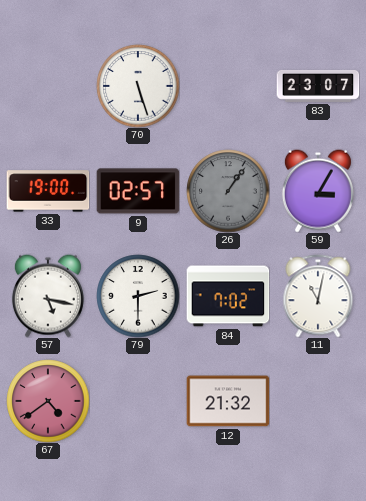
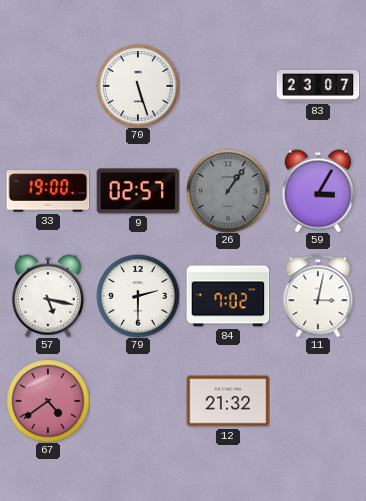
11: 11:02 -> 3:02
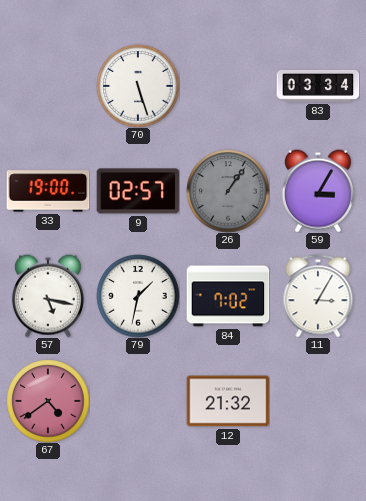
83: 23:07 -> 03:34
79: 2:30 -> 1:32
11: 3:02 -> 3:05
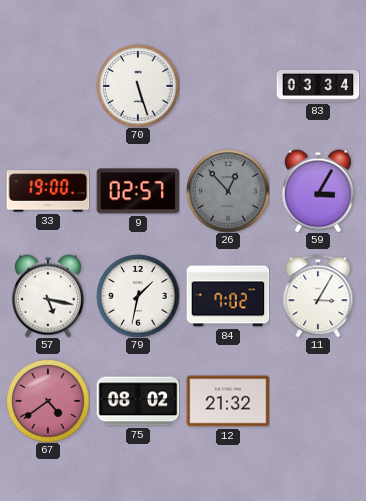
26: 1:06 -> 12:53
75: none -> 08:02
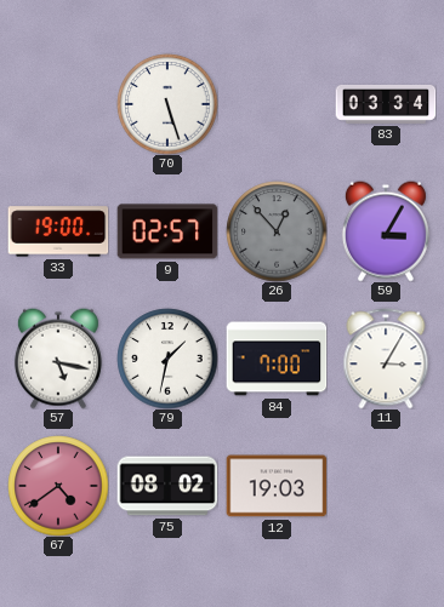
84: 7:02 -> 7:00
12: 21:32 -> 19:03
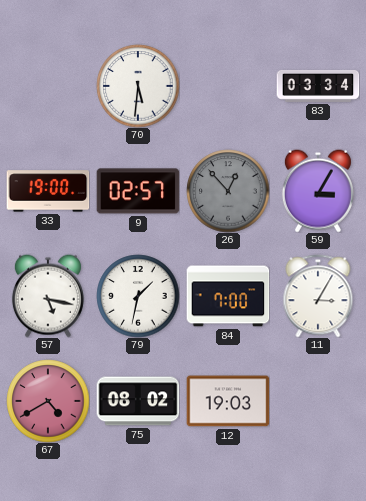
70: 5:27 -> 5:31
67: 4:39 -> 4:40
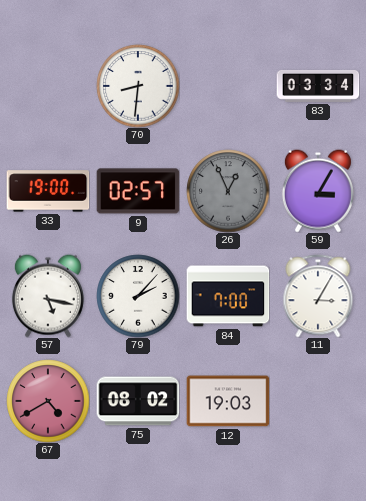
70: 5:31 -> 8:31
26: 12:53 -> 12:56
79: 1:32 -> 2:07
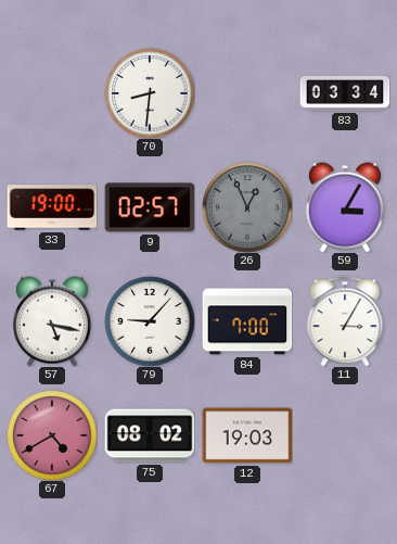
79: 2:07 -> 9:07
